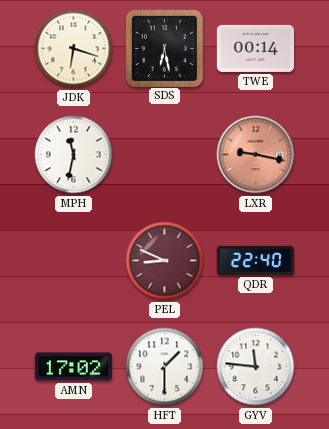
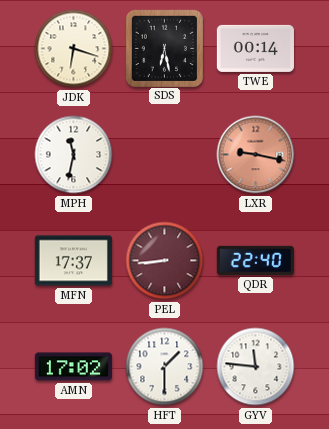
MFN: none -> 17:37
PEL: 8:49 -> 8:44
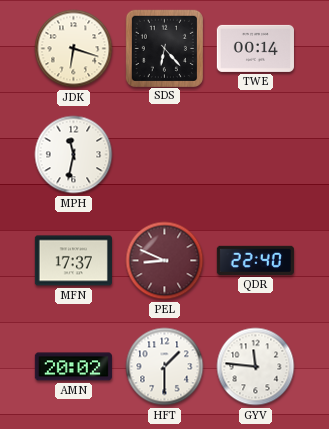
SDS: 6:28 -> 6:23
LXR: 9:17 -> none
PEL: 8:44 -> 8:49
AMN: 17:02 -> 20:02
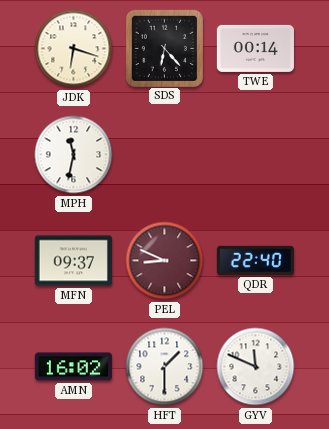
MFN: 17:37 -> 09:37
AMN: 20:02 -> 16:02
GYV: 11:46 -> 11:49
